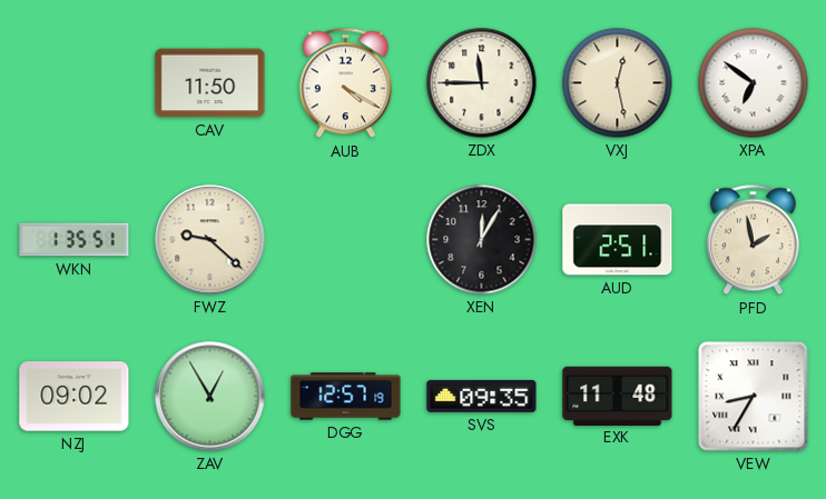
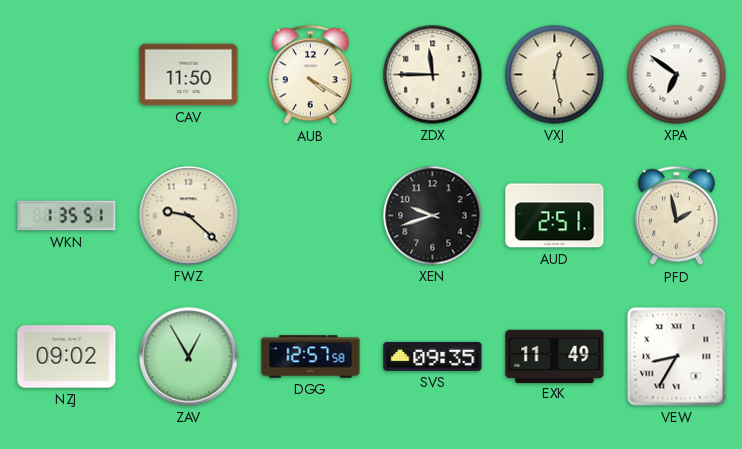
XEN: 12:05 -> 9:42
DGG: 12:57:19 -> 12:57:58
EXK: 11:48 -> 11:49
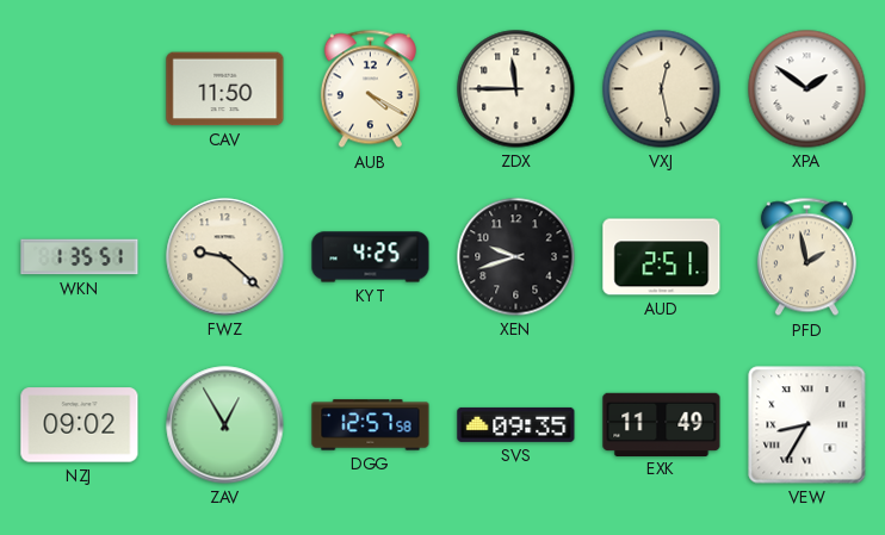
XPA: 6:51 -> 1:51
KYT: none -> 4:25
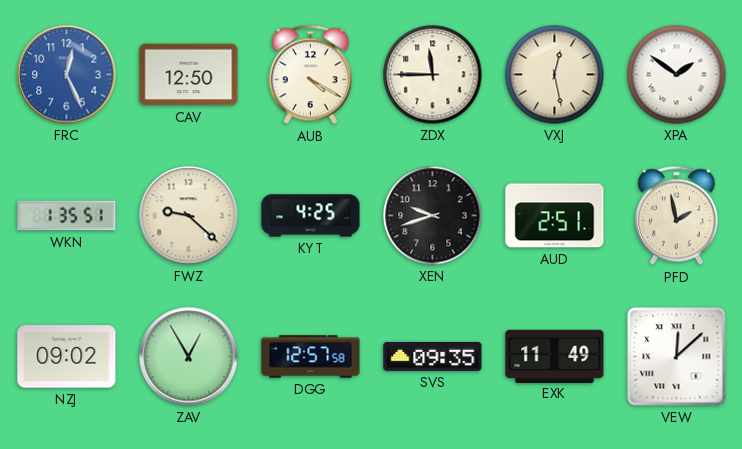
FRC: none -> 12:26
CAV: 11:50 -> 12:50
VEW: 8:35 -> 12:08
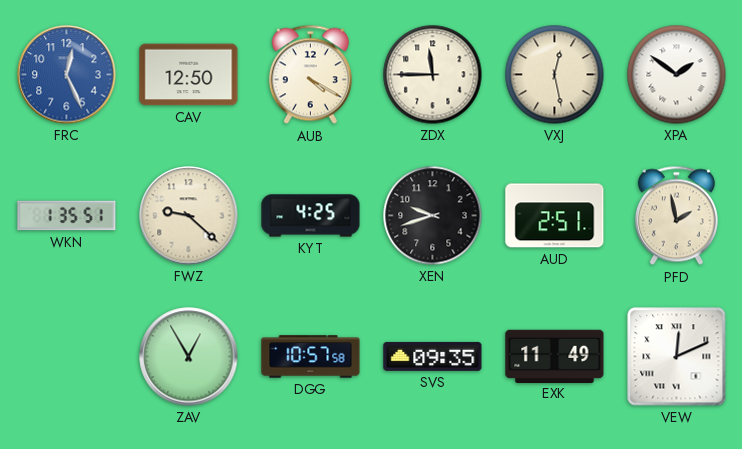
NZJ: 09:02 -> none
DGG: 12:57 -> 10:57
VEW: 12:08 -> 12:11
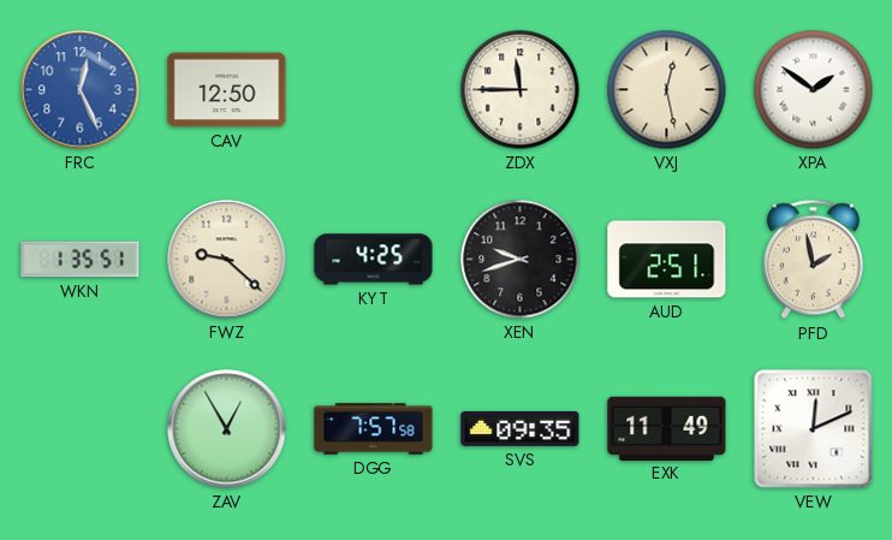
AUB: 4:20 -> none
DGG: 10:57 -> 7:57
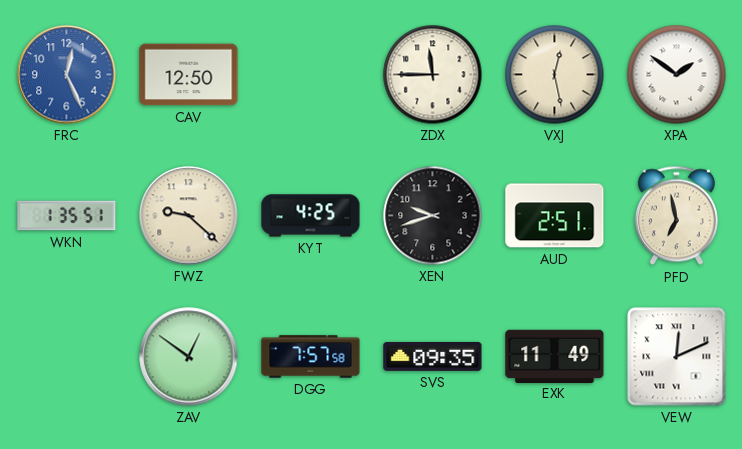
PFD: 1:58 -> 6:58
ZAV: 12:55 -> 12:51
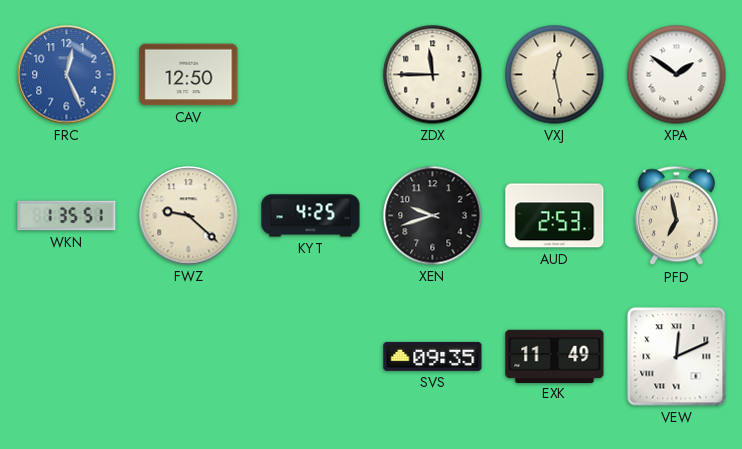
AUD: 2:51 -> 2:53
ZAV: 12:51 -> none
DGG: 7:57 -> none
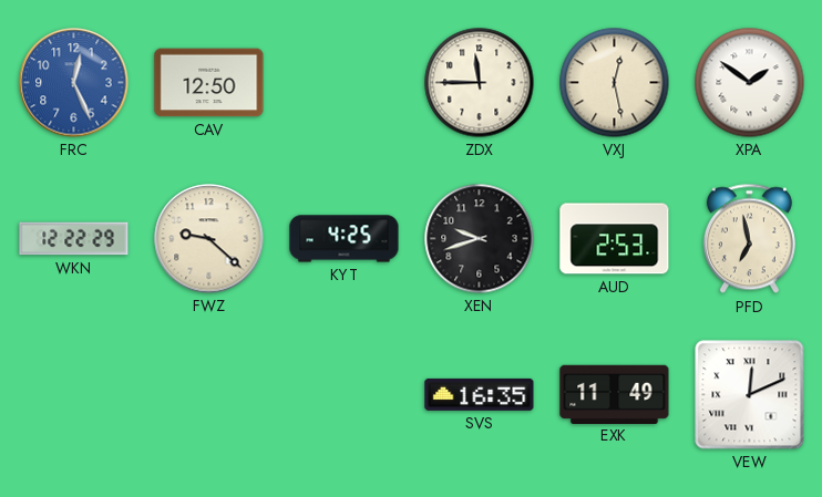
WKN: 1:35 -> 12:22
SVS: 09:35 -> 16:35
